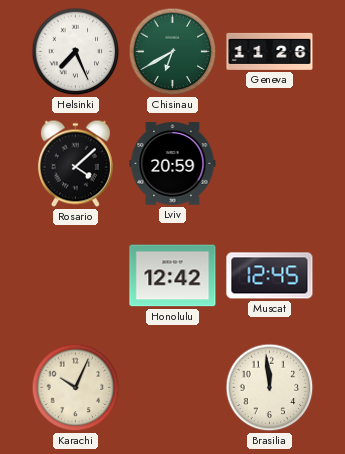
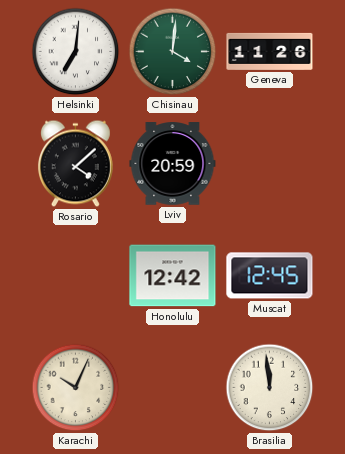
Helsinki: 7:26 -> 7:01
Chisinau: 6:40 -> 4:01
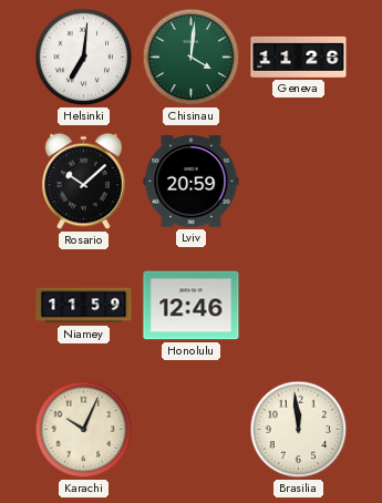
Rosario: 4:08 -> 10:08
Niamey: none -> 11:59
Honolulu: 12:42 -> 12:46
Muscat: 12:45 -> none
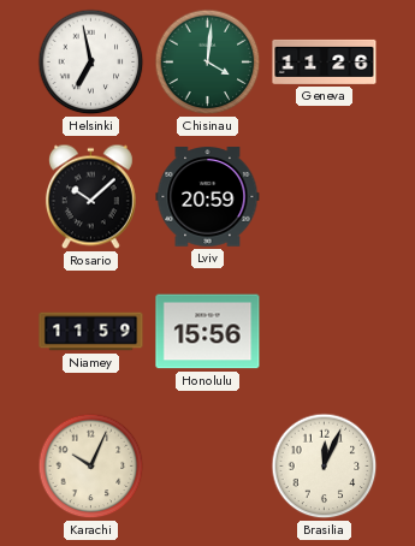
Helsinki: 7:01 -> 6:58
Honolulu: 12:46 -> 15:56
Brasilia: 11:59 -> 12:04
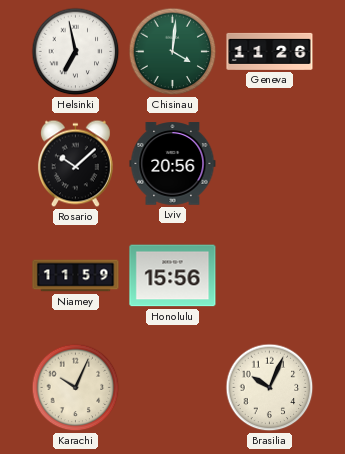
Lviv: 20:59 -> 20:56
Brasilia: 12:04 -> 10:04
